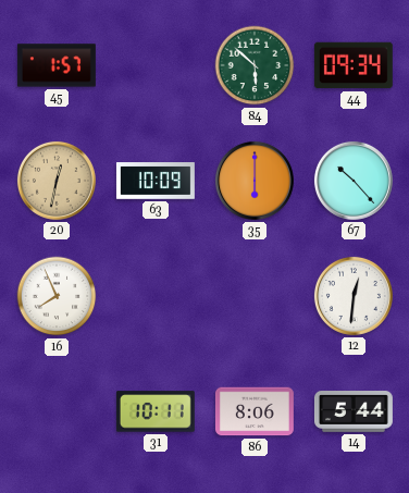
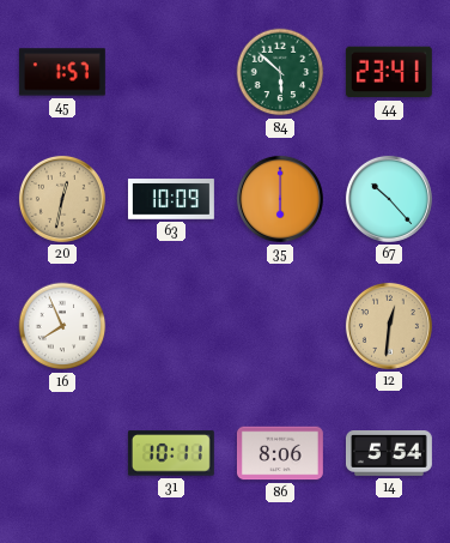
44: 09:34 -> 23:41
12 dial: white -> champagne
14: 5:44 -> 5:54
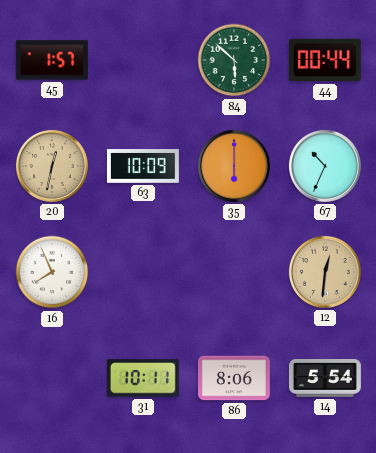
44: 23:41 -> 00:44
67: 10:23 -> 10:34
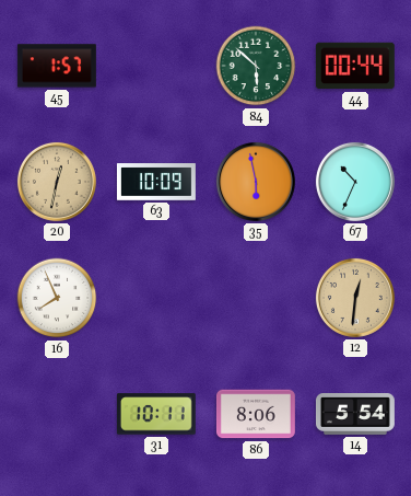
35: 6:00 -> 5:58
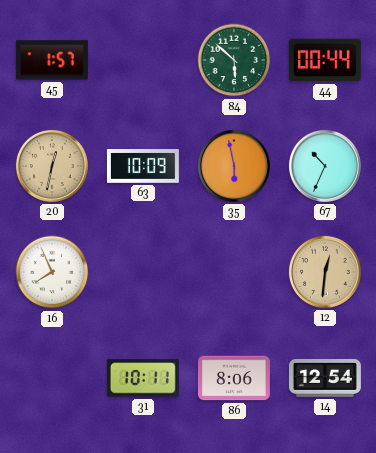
14: 5:54 -> 12:54
